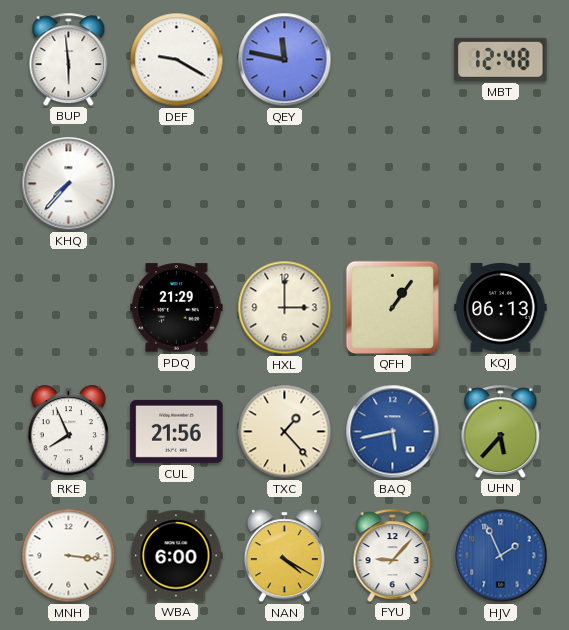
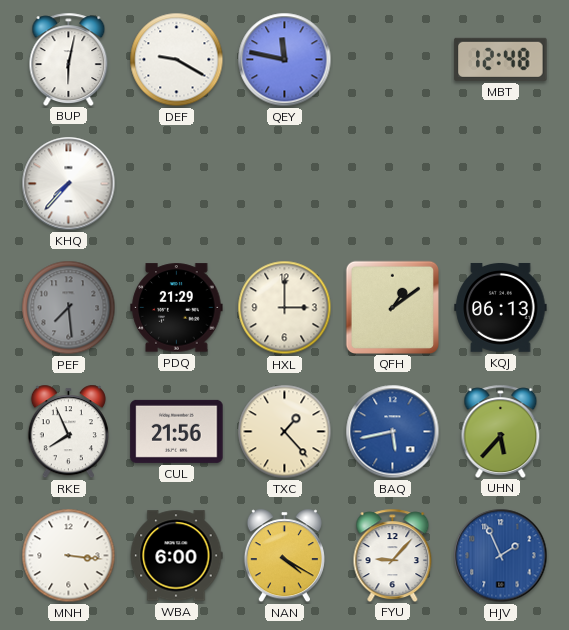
BUP: 5:59 -> 6:02
PEF: none -> 7:29
QFH: 1:06 -> 1:09
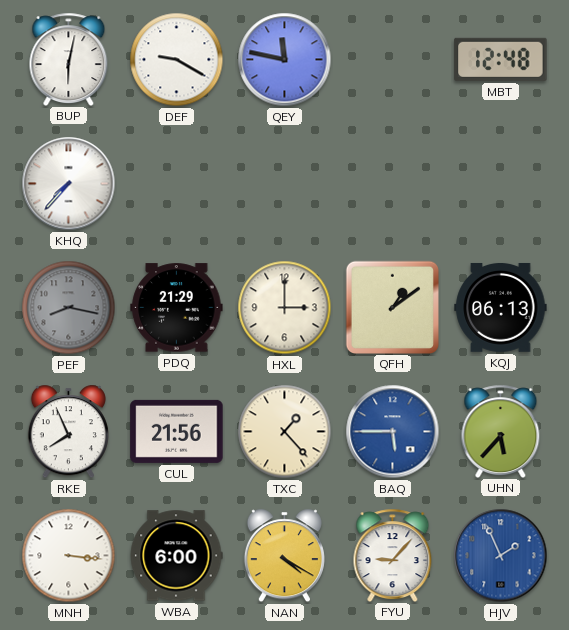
PEF: 7:29 -> 8:17
BAQ: 5:43 -> 5:45
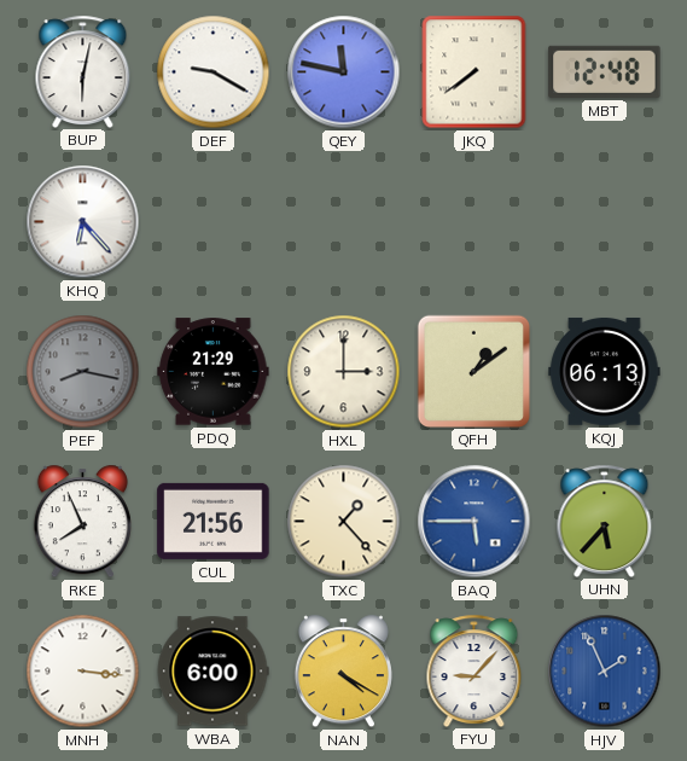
JKQ: none -> 7:39
KHQ: 7:37 -> 6:23
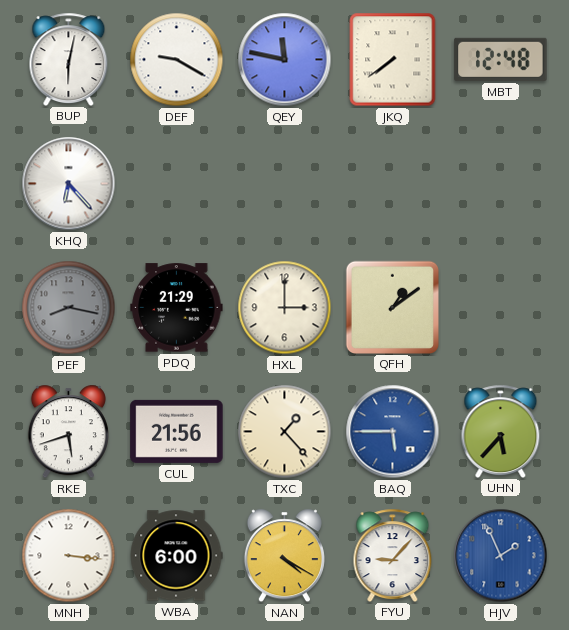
KQJ: 06:13 -> none
RKE: 7:56 -> 5:42
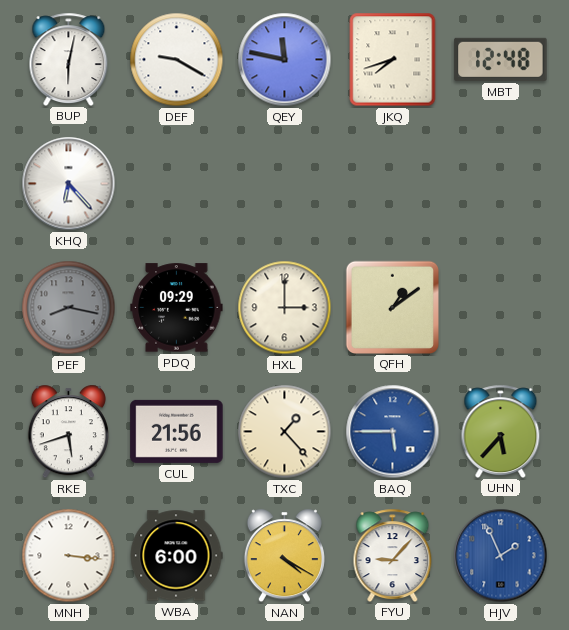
JKQ: 7:39 -> 7:42
PDQ: 21:29 -> 09:29
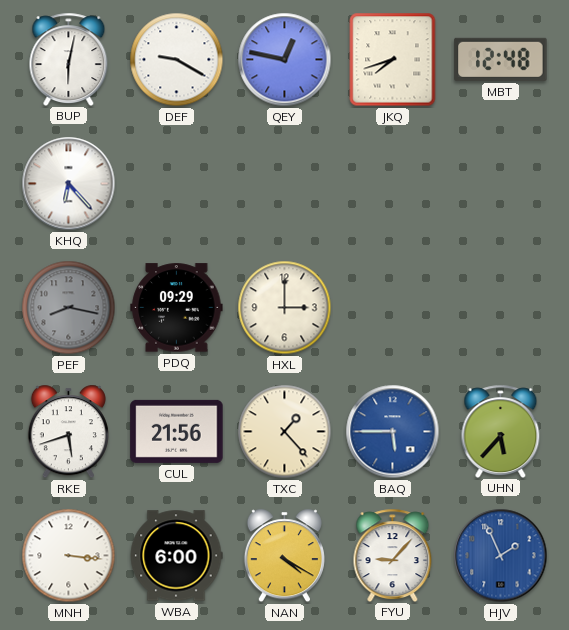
QEY: 11:47 -> 12:47
QFH: 1:09 -> none
